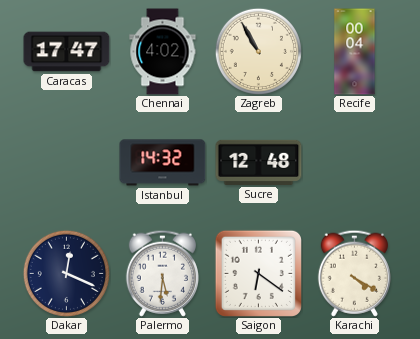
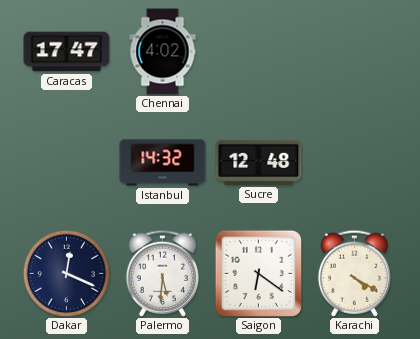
Zagreb: 10:55 -> none
Recife: 00:04 -> none
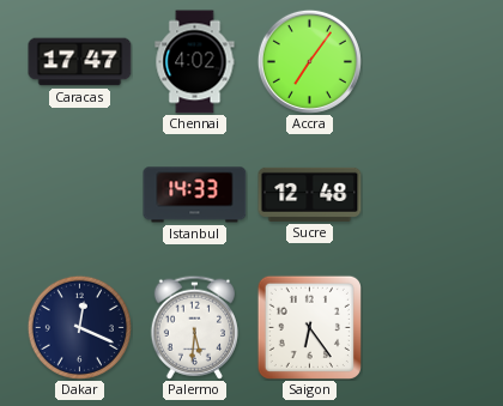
Accra: none -> 7:06
Istanbul: 14:32 -> 14:33
Saigon: 6:21 -> 6:24
Karachi: 4:20 -> none
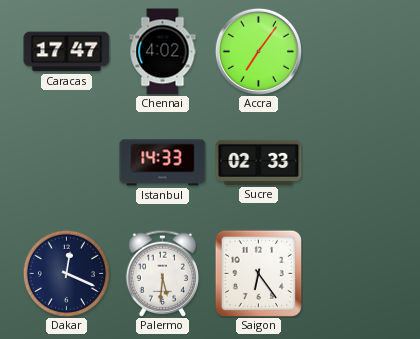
Sucre: 12:48 -> 02:33
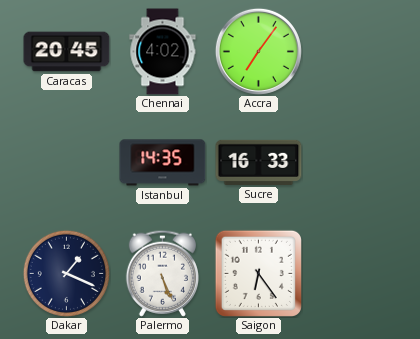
Caracas: 17:47 -> 20:45
Istanbul: 14:33 -> 14:35
Sucre: 02:33 -> 16:33
Dakar: 12:19 -> 1:19
Palermo: 5:31 -> 5:26
